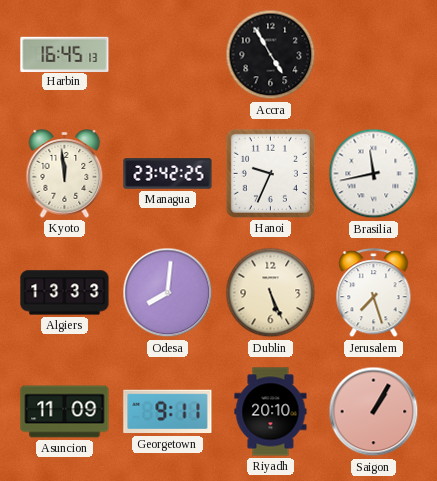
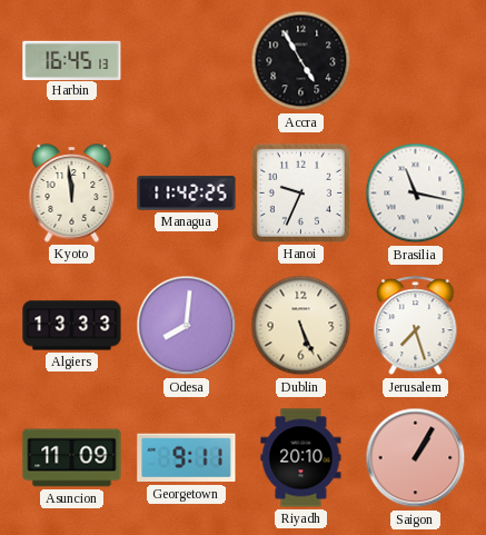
Managua: 23:42 -> 11:42
Brasilia: 11:43 -> 11:17
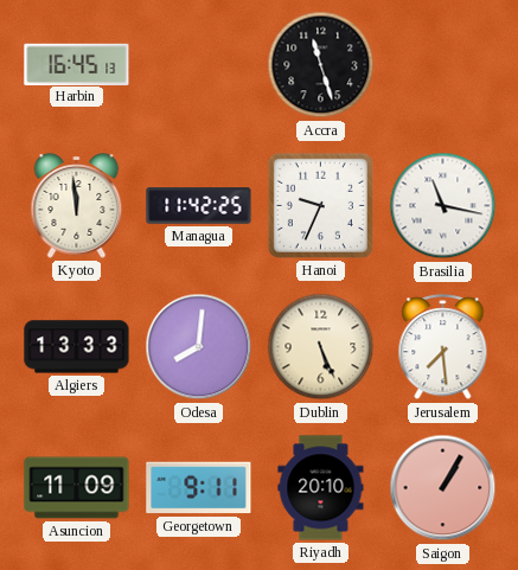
Accra: 4:55 -> 11:27
Jerusalem: 7:27 -> 7:29
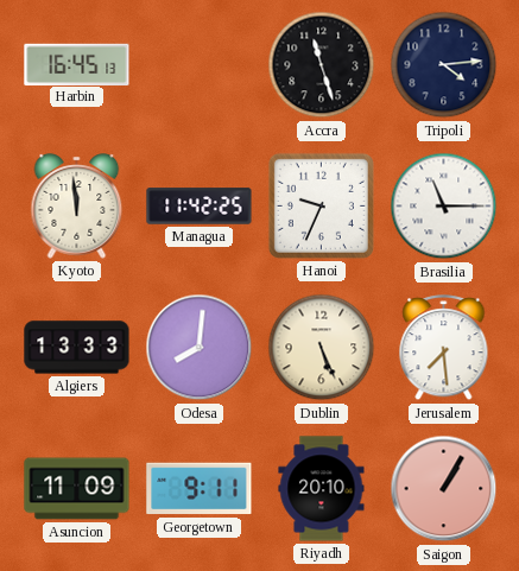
Tripoli: none -> 4:14
Brasilia: 11:17 -> 11:15
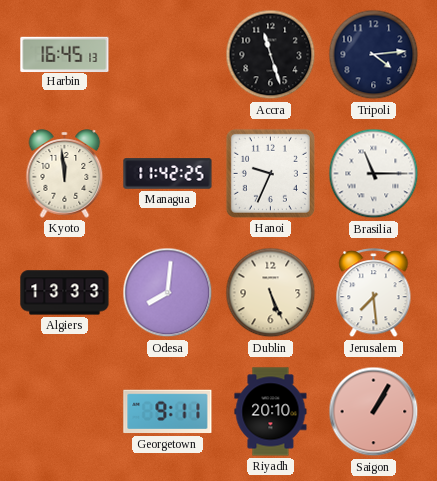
Asuncion: 11:09 -> none
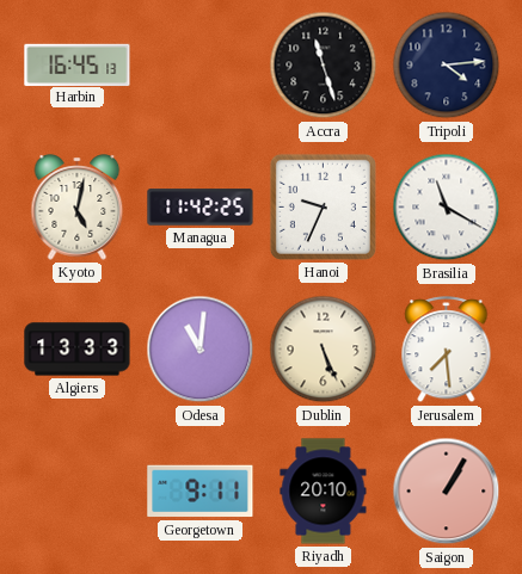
Kyoto: 11:59 -> 5:02
Brasilia: 11:15 -> 11:20
Odesa: 8:01 -> 11:01
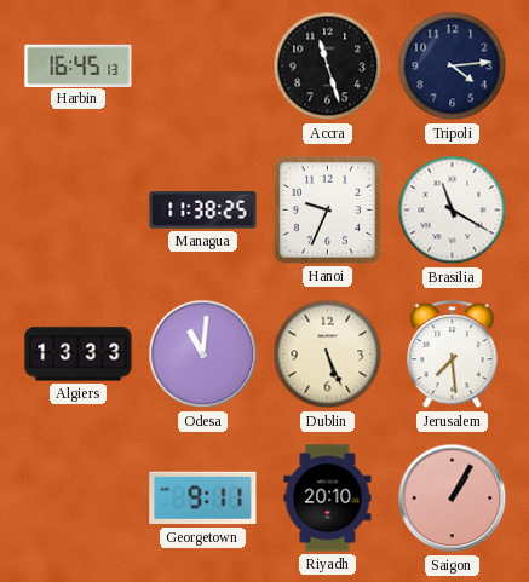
Kyoto: 5:02 -> none
Managua: 11:42 -> 11:38
